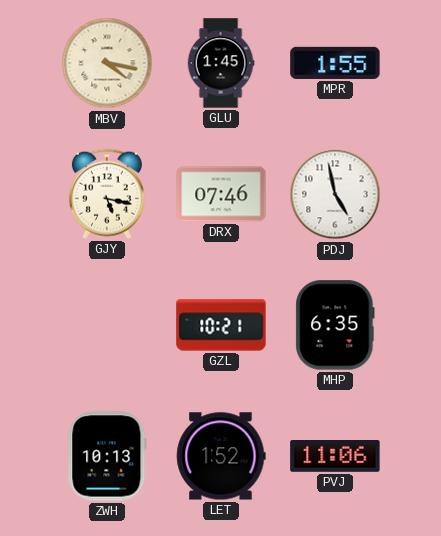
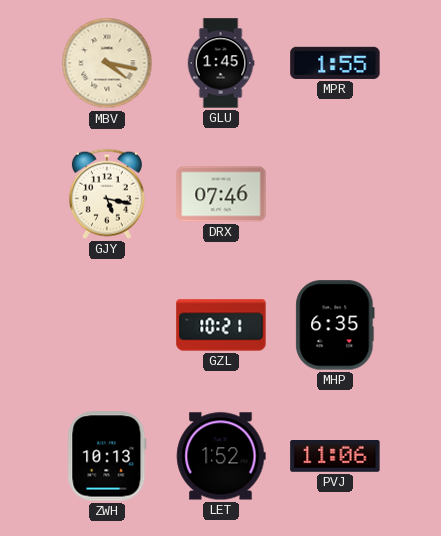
PDJ: 4:58 -> none
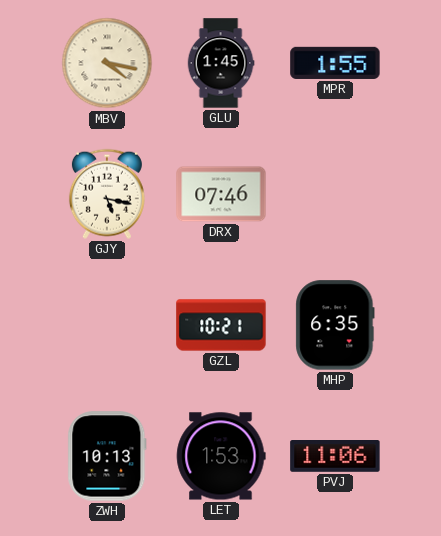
LET: 1:52 -> 1:53
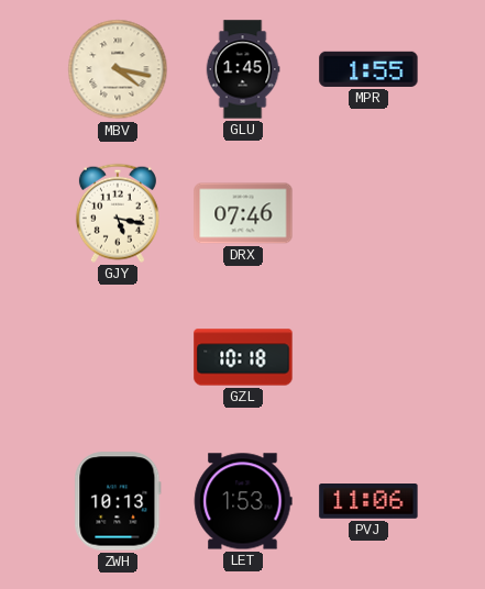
GZL: 10:21 -> 10:18
MHP: 6:35 -> none
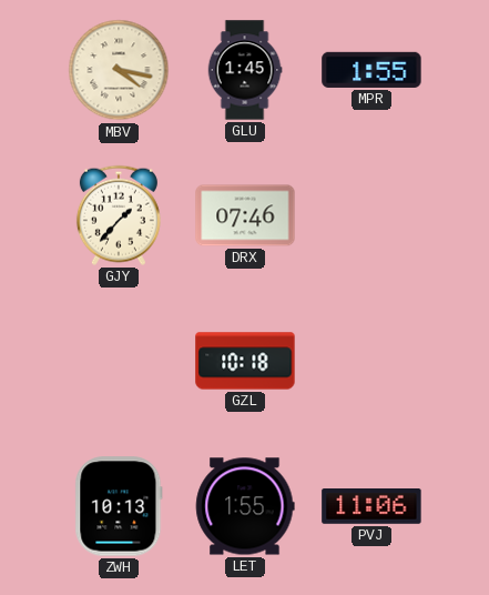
GJY: 5:17 -> 1:37
LET: 1:53 -> 1:55
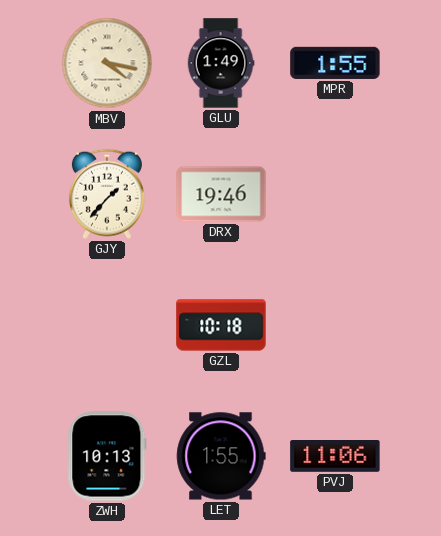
GLU: 1:45 -> 1:49
DRX: 07:46 -> 19:46
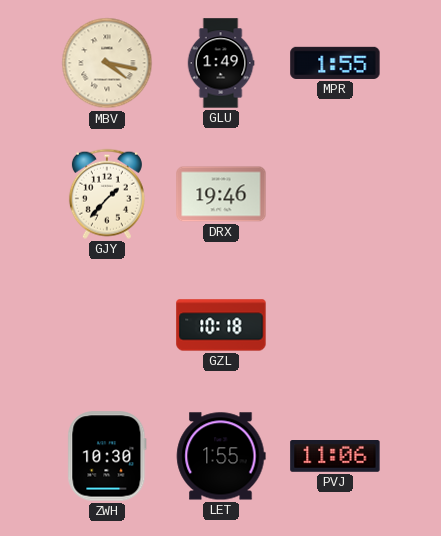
ZWH: 10:13 -> 10:30
